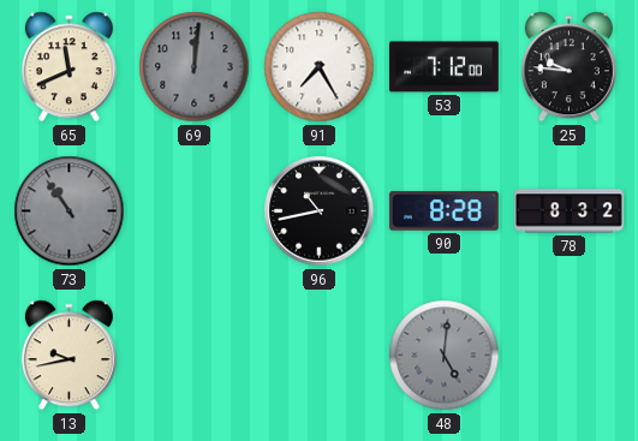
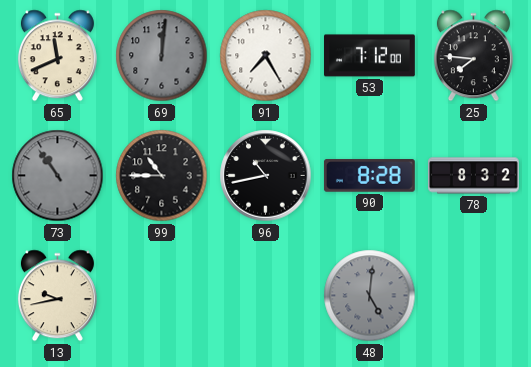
25: 9:46 -> 7:46
99: none -> 10:45
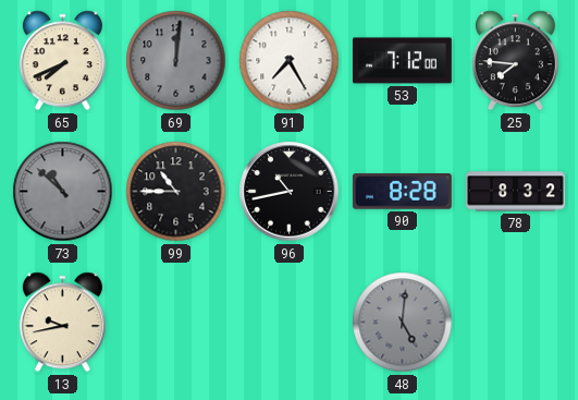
65: 11:41 -> 7:41
73: 10:54 -> 10:52
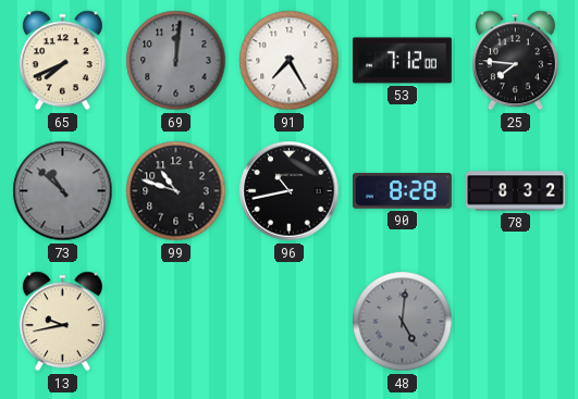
99: 10:45 -> 10:48
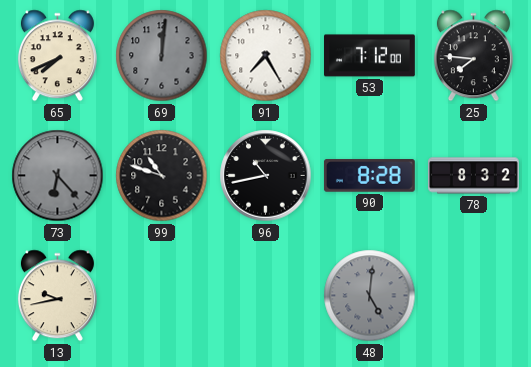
73: 10:52 -> 6:23
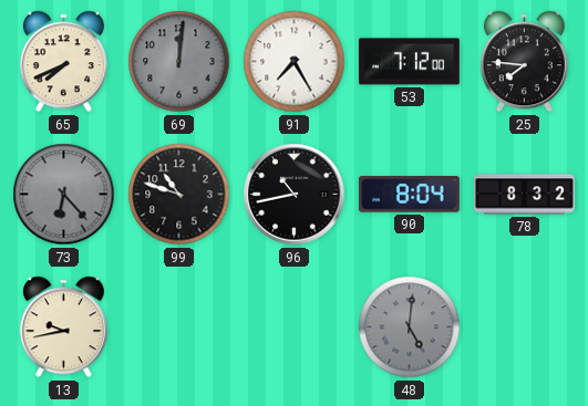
90: 8:28 -> 8:04
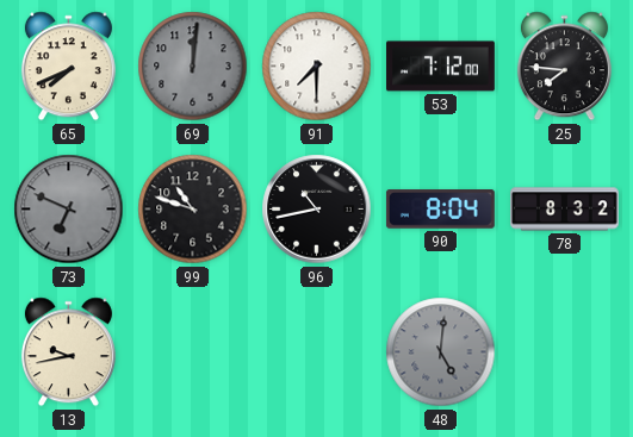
91: 7:25 -> 7:30
73: 6:23 -> 6:49
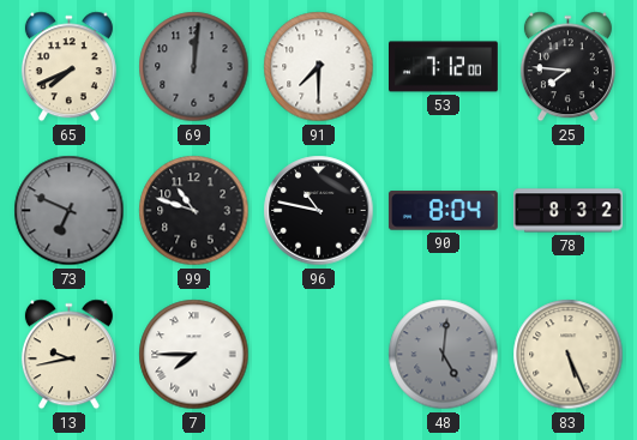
96: 10:43 -> 10:47
7: none -> 7:45
83: none -> 5:26
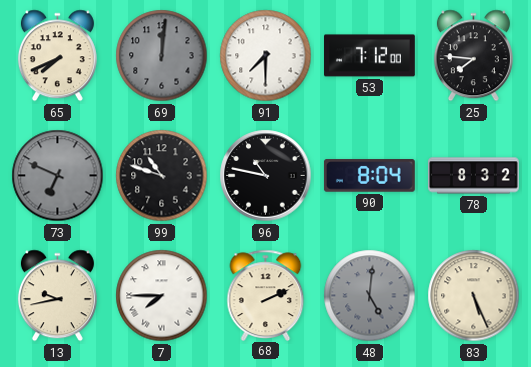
68: none -> 2:11
